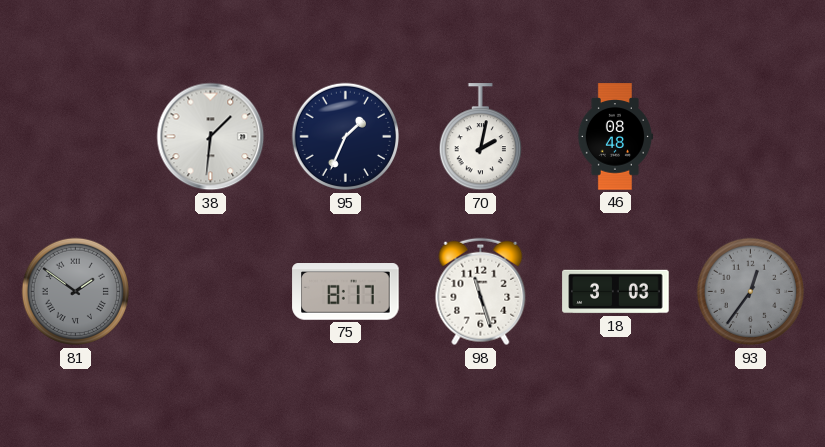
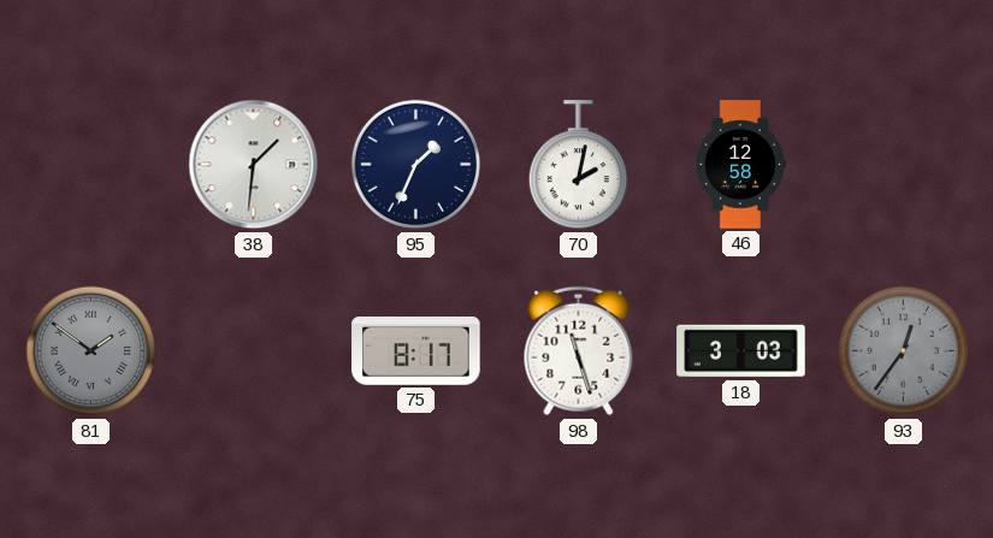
46: 08:48 -> 12:58
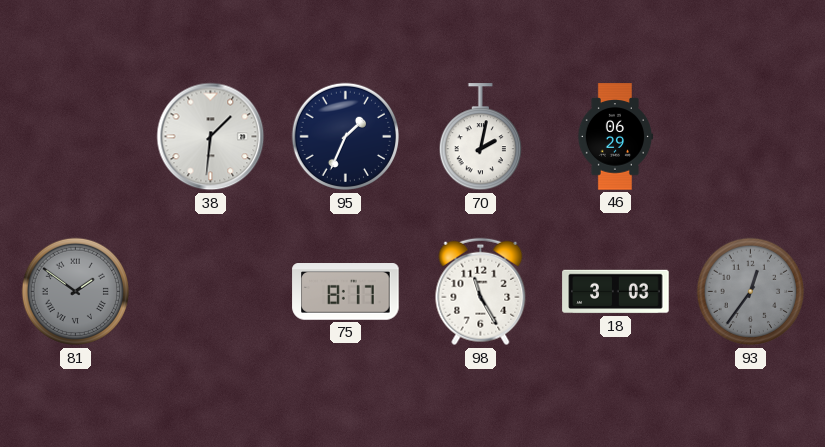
46: 12:58 -> 06:29
98: 11:27 -> 11:25
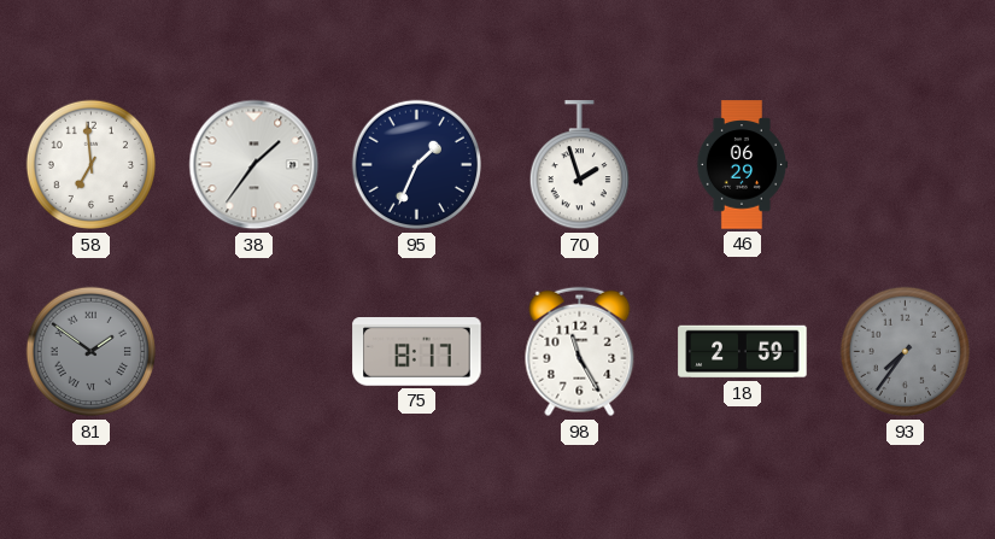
58: none -> 6:59
38: 1:31 -> 1:36
70: 2:02 -> 1:57
18: 3:03 -> 2:59
93: 12:36 -> 7:36
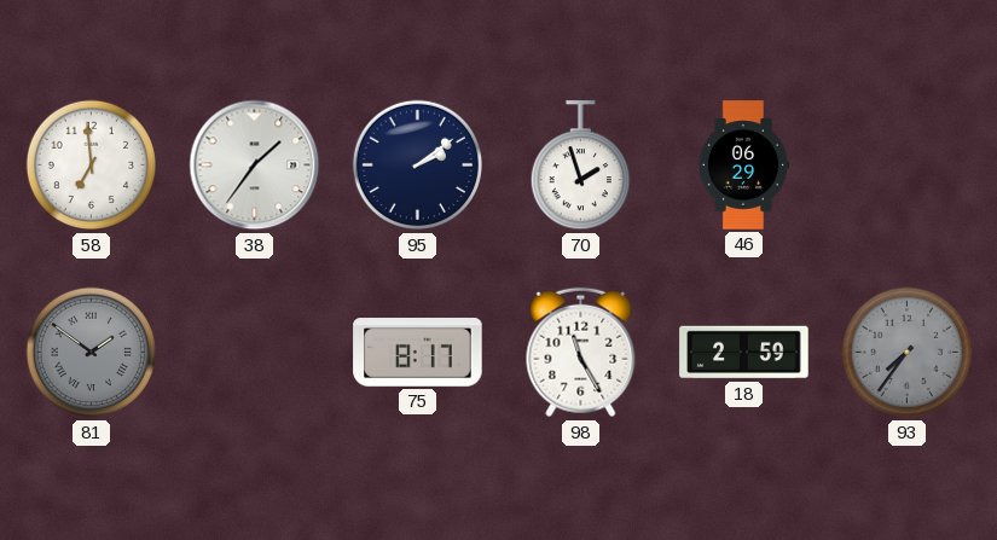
95: 1:34 -> 2:09
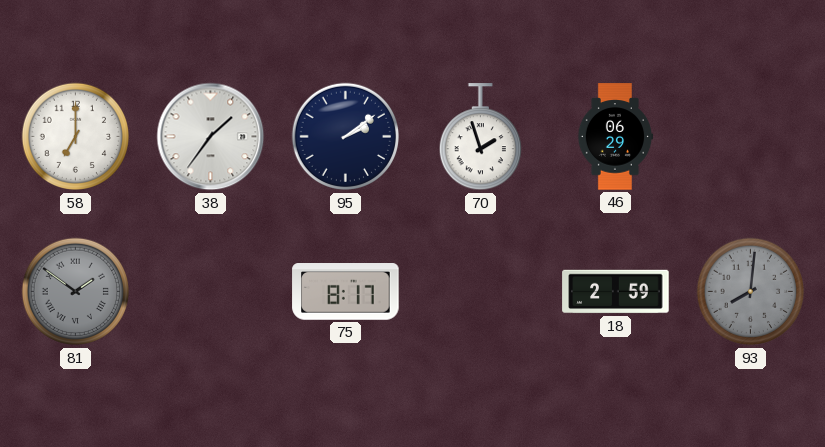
58: 6:59 -> 7:00
98: 11:25 -> none
93: 7:36 -> 8:01
